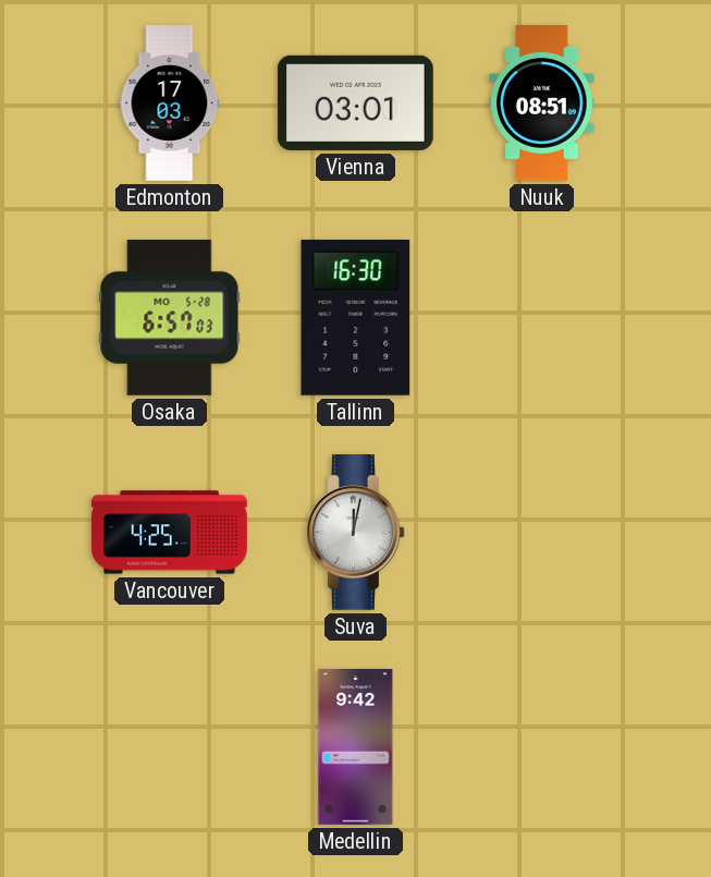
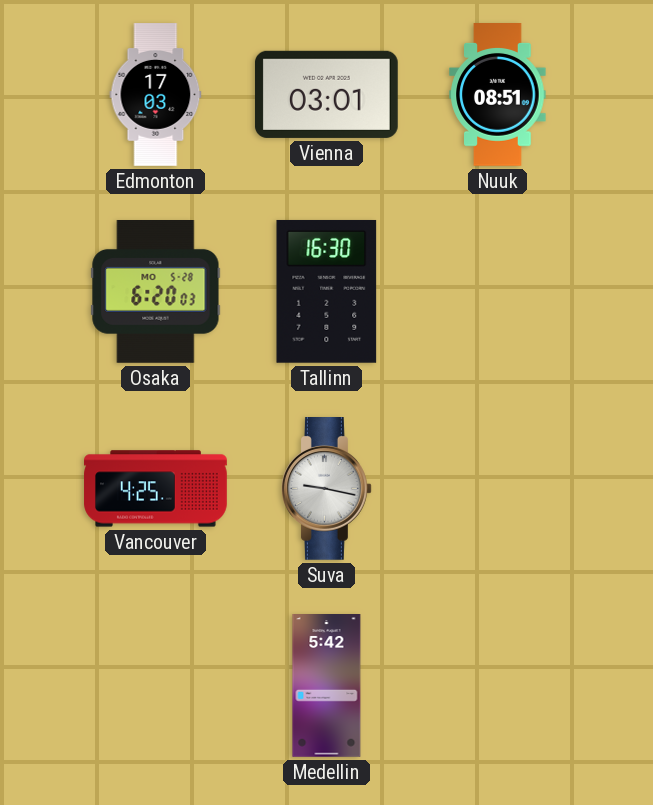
Osaka: 6:57 -> 6:20
Suva: 12:02 -> 9:17
Medellin: 9:42 -> 5:42
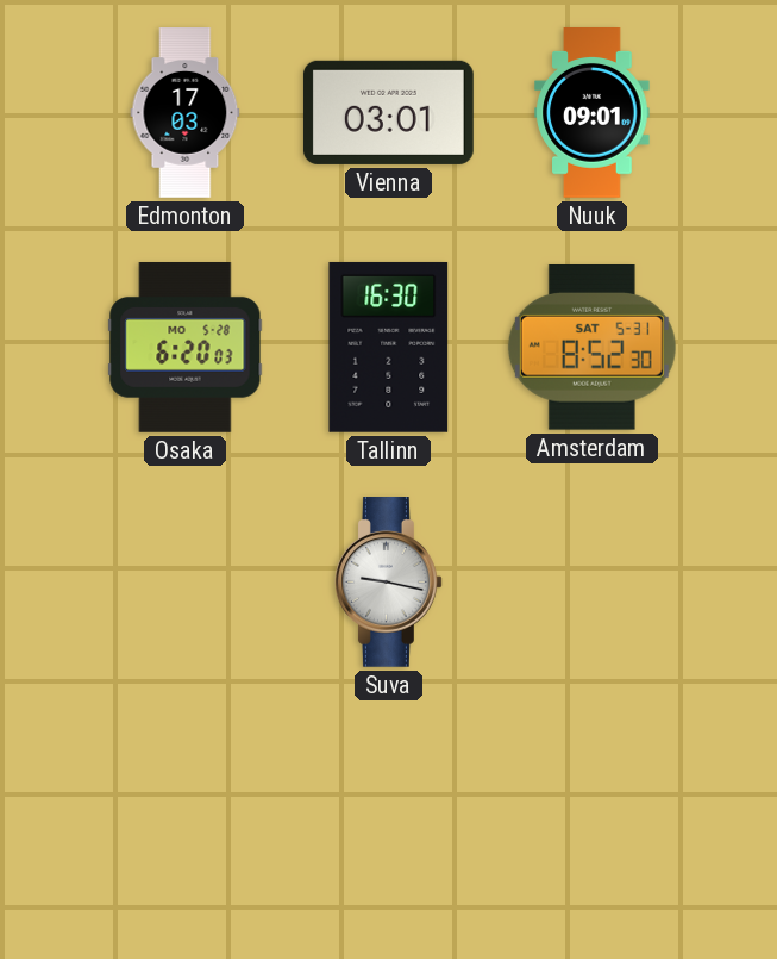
Nuuk: 08:51 -> 09:01
Amsterdam: none -> 8:52
Vancouver: 4:25 -> none
Medellin: 5:42 -> none
